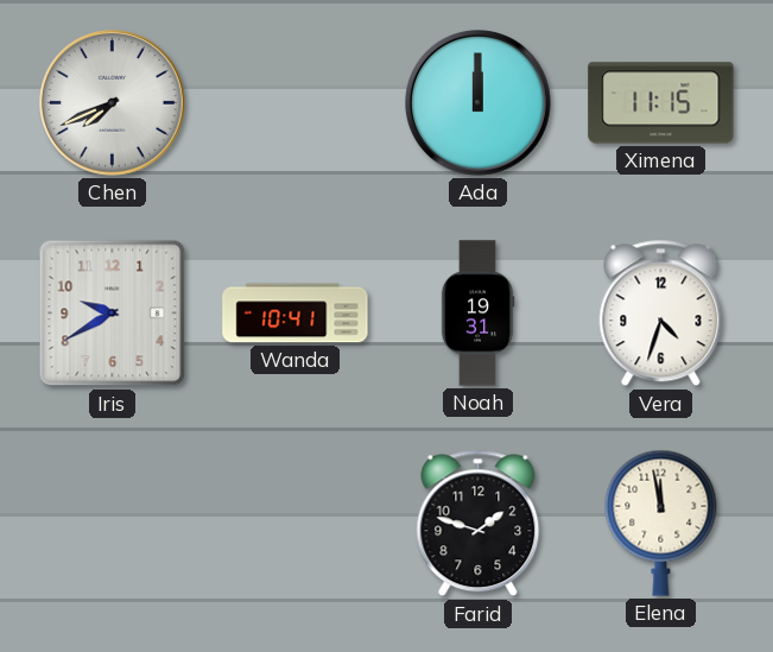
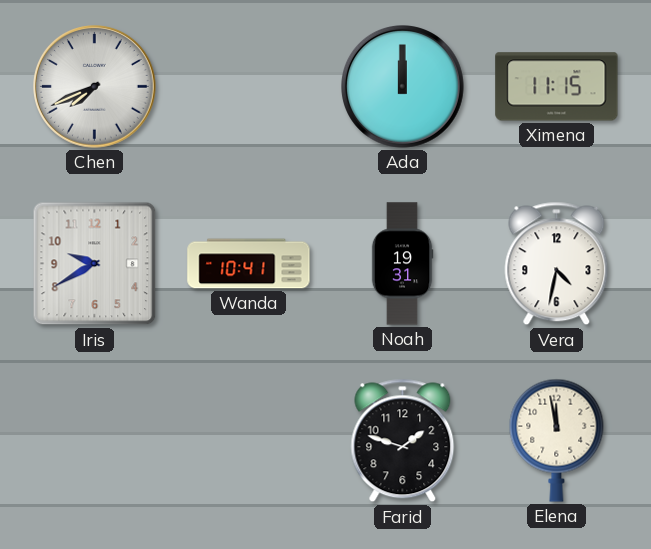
Vera: 4:33 -> 4:32
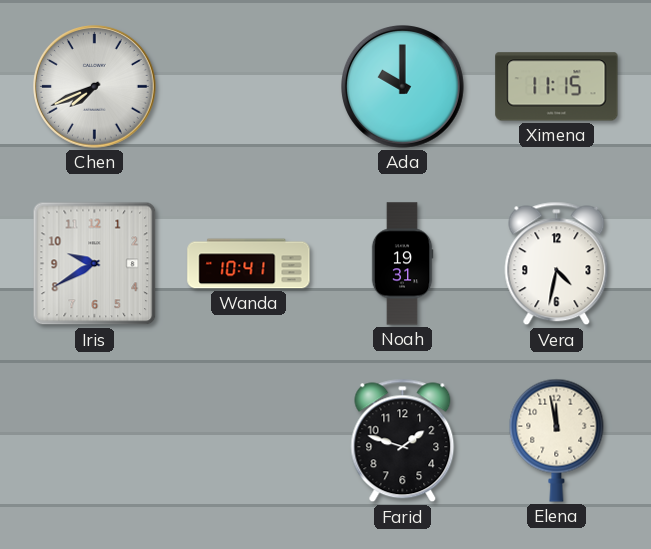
Ada: 12:00 -> 10:00
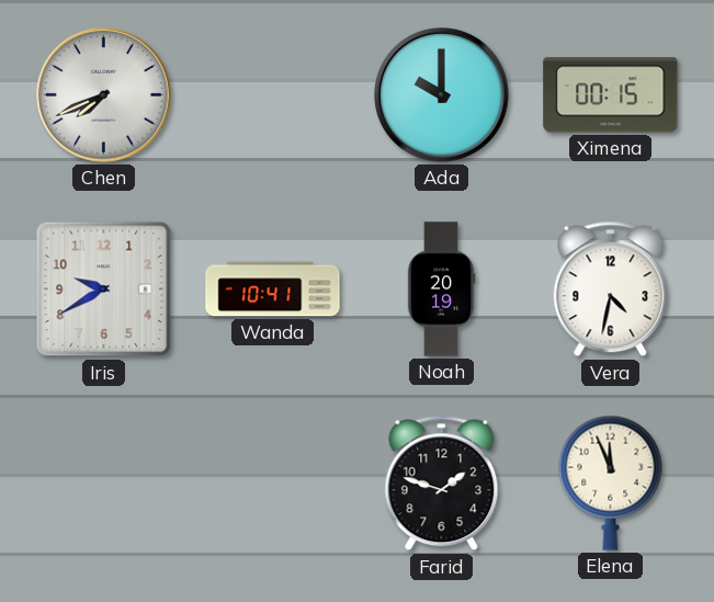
Ximena: 11:15 -> 00:15
Noah: 19:31 -> 20:19
Elena: 11:58 -> 11:56
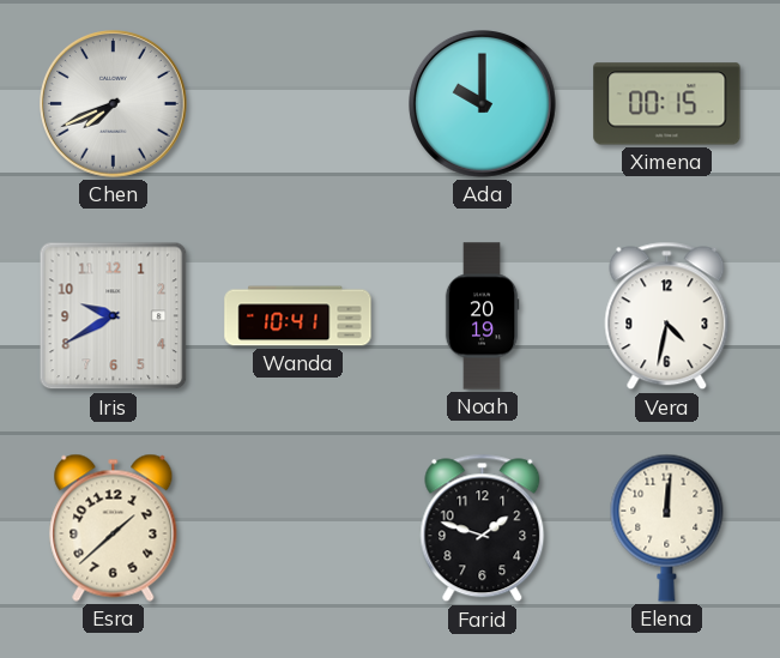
Esra: none -> 1:38
Elena: 11:56 -> 12:01
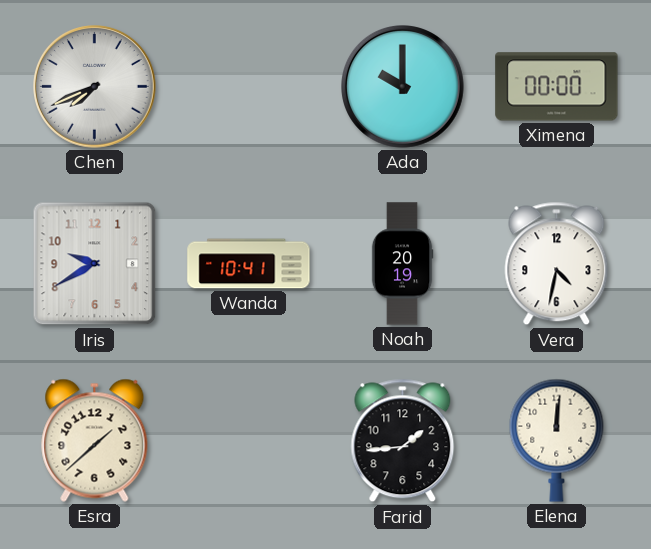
Ximena: 00:15 -> 00:00
Farid: 1:48 -> 1:44
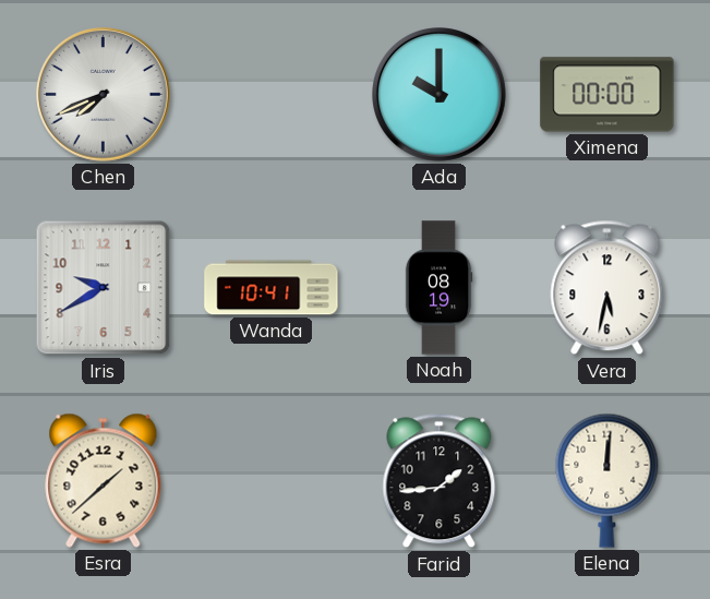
Noah: 20:19 -> 08:19
Vera: 4:32 -> 5:32
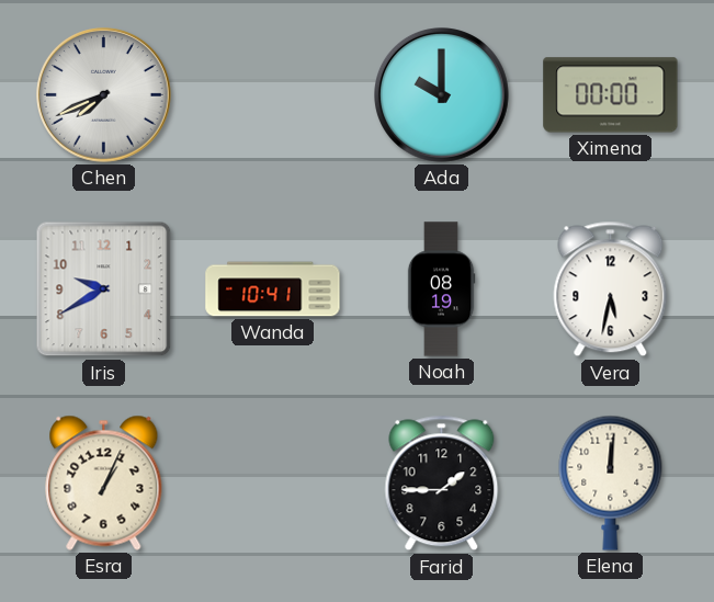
Esra: 1:38 -> 1:04
Farid: 1:44 -> 1:45
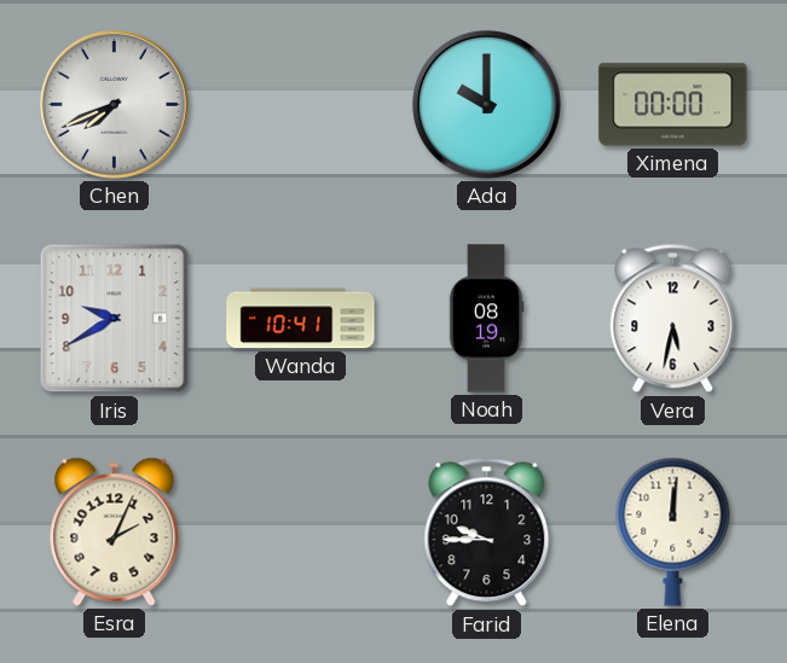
Esra: 1:04 -> 2:04
Farid: 1:45 -> 9:45
